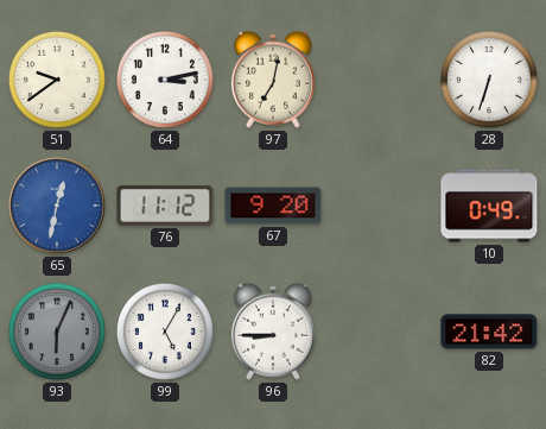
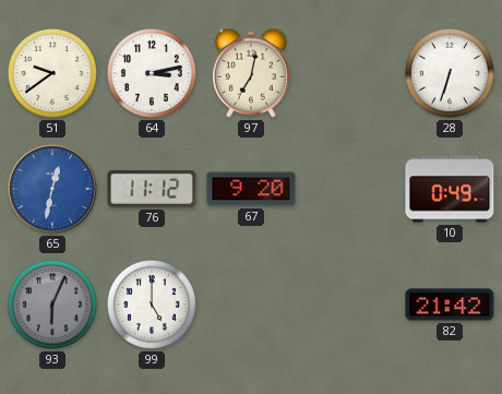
99: 5:05 -> 5:00
96: 8:45 -> none
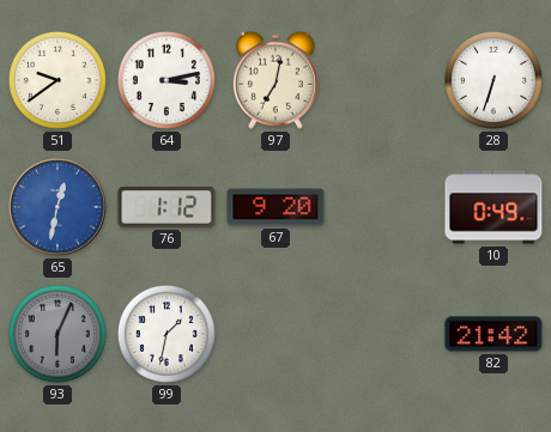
76: 11:12 -> 1:12
99: 5:00 -> 1:32
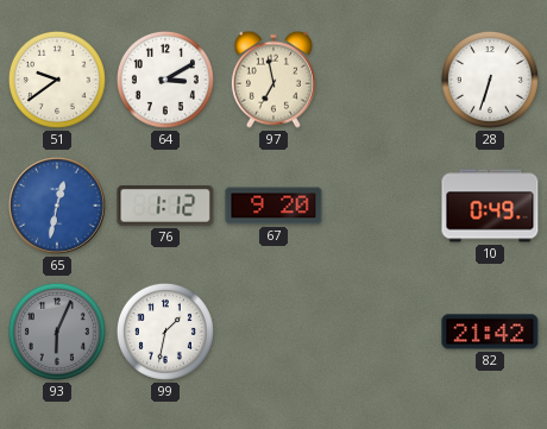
64: 3:13 -> 3:10
97: 7:02 -> 6:58
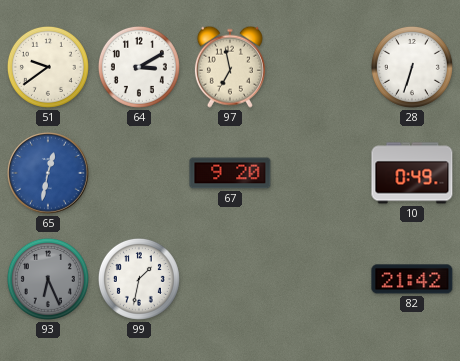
76: 1:12 -> none
93: 6:04 -> 6:26
